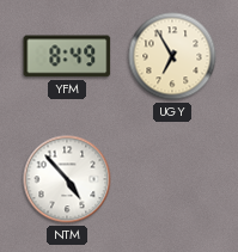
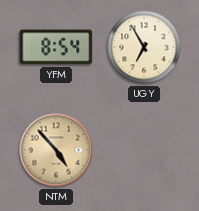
YFM: 8:49 -> 8:54
NTM dial: white -> champagne
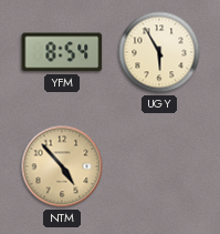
UGY: 6:55 -> 5:55
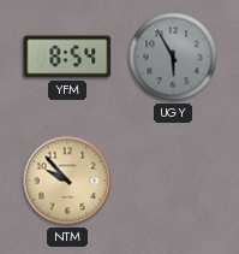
UGY dial: cream -> grey
NTM: 4:53 -> 9:53
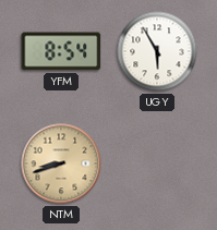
UGY dial: grey -> white
NTM: 9:53 -> 8:42
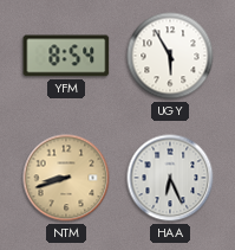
HAA: none -> 6:26
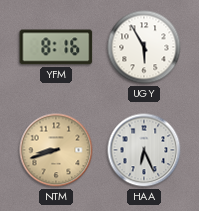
YFM: 8:54 -> 8:16
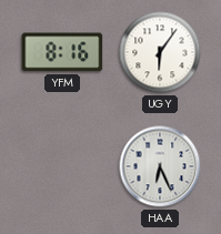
UGY: 5:55 -> 6:06
NTM: 8:42 -> none
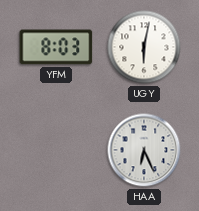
YFM: 8:16 -> 8:03
UGY: 6:06 -> 6:02
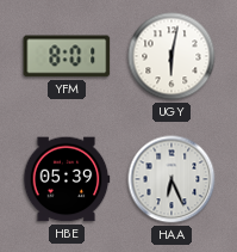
YFM: 8:03 -> 8:01
HBE: none -> 05:39
